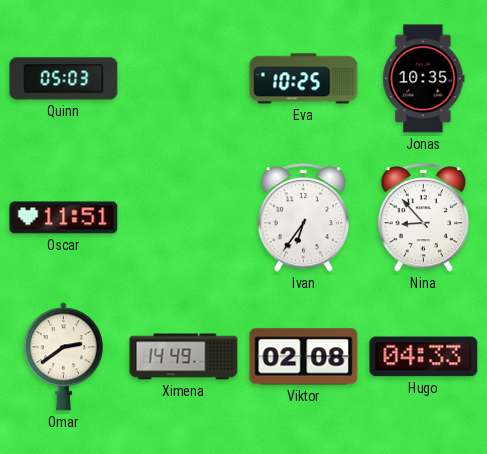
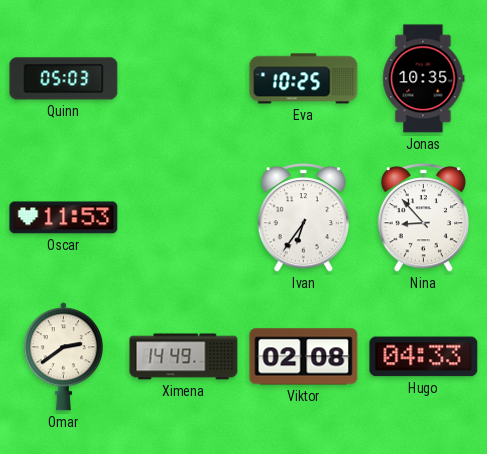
Oscar: 11:51 -> 11:53
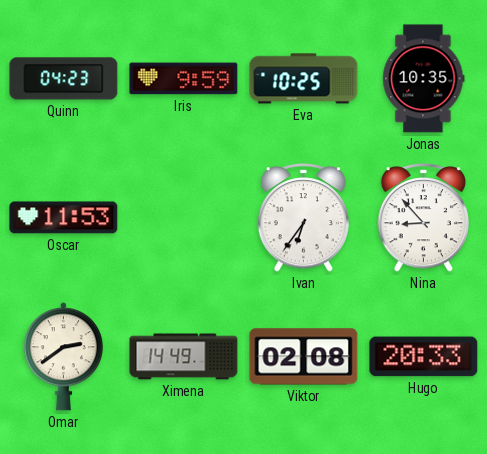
Quinn: 05:03 -> 04:23
Iris: none -> 9:59
Hugo: 04:33 -> 20:33
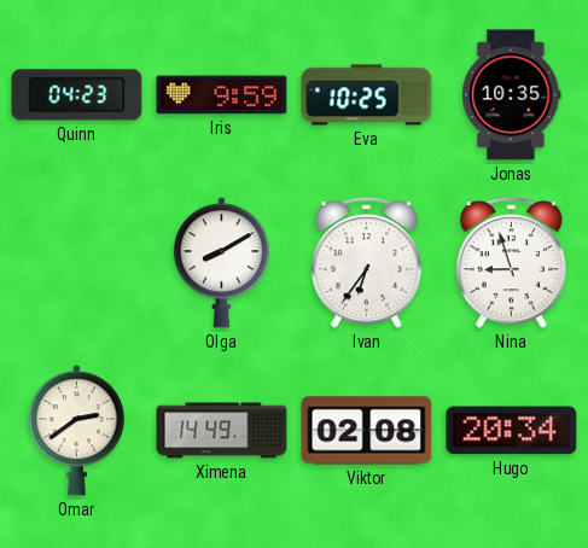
Oscar: 11:53 -> none
Olga: none -> 8:10
Nina: 8:53 -> 8:57
Hugo: 20:33 -> 20:34
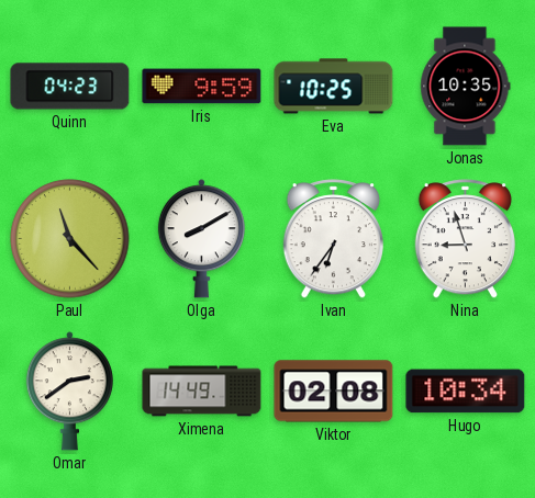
Paul: none -> 11:23
Hugo: 20:34 -> 10:34
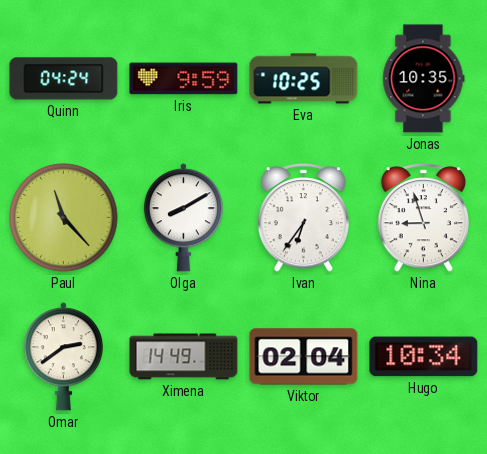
Quinn: 04:23 -> 04:24
Viktor: 02:08 -> 02:04
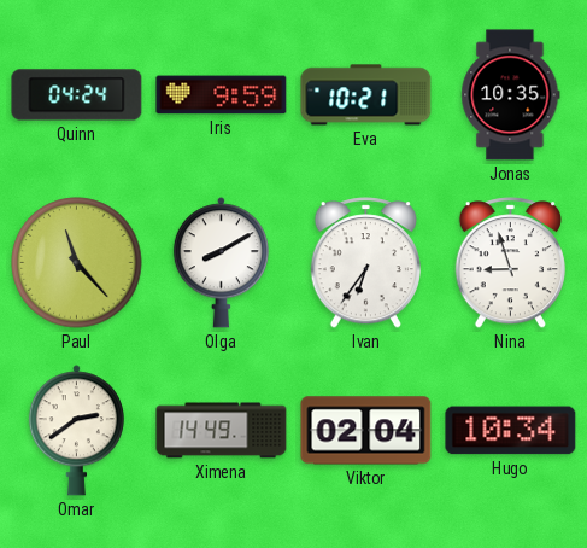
Eva: 10:25 -> 10:21
